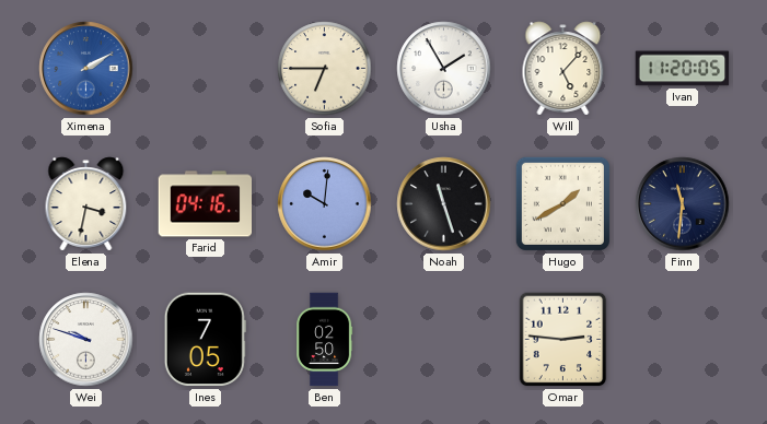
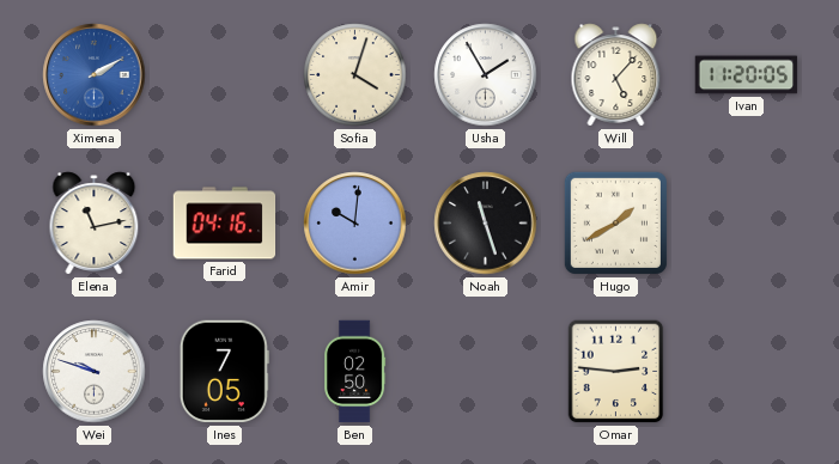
Sofia: 6:45 -> 4:03
Elena: 3:32 -> 11:13
Finn: 11:31 -> none
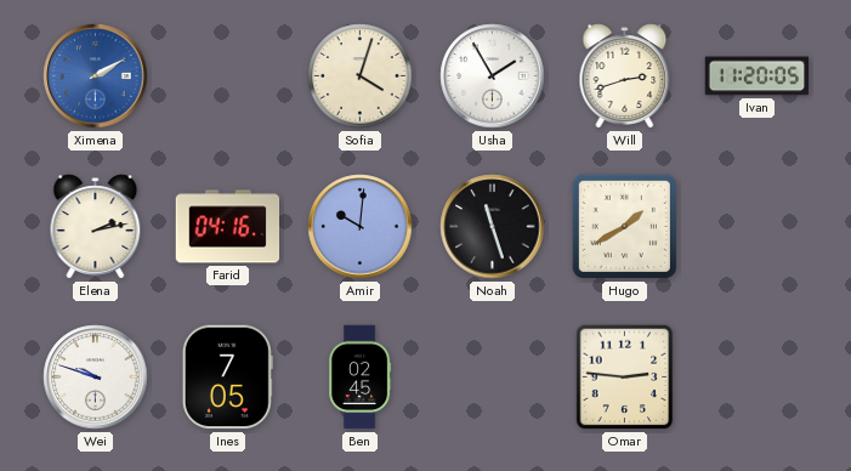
Will: 5:07 -> 2:42
Elena: 11:13 -> 2:13
Ben: 02:50 -> 02:45
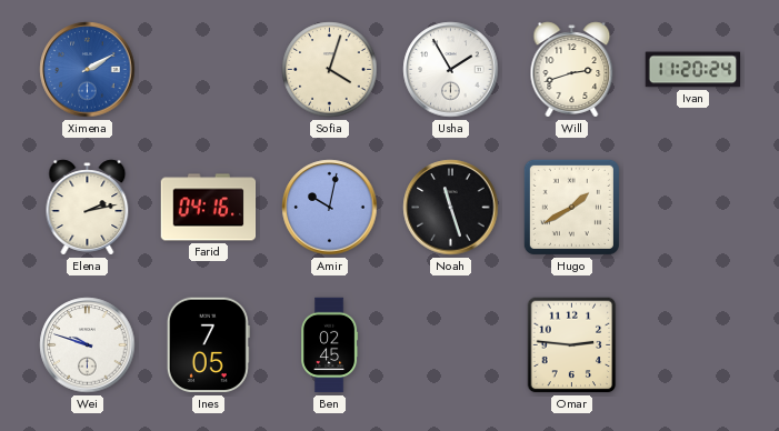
Ivan: 11:20:05 -> 11:20:24
Amir: 10:01 -> 10:02
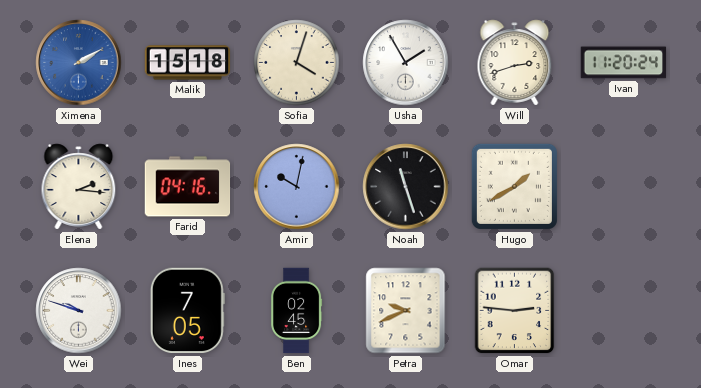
Malik: none -> 15:18
Elena: 2:13 -> 2:16
Petra: none -> 9:41
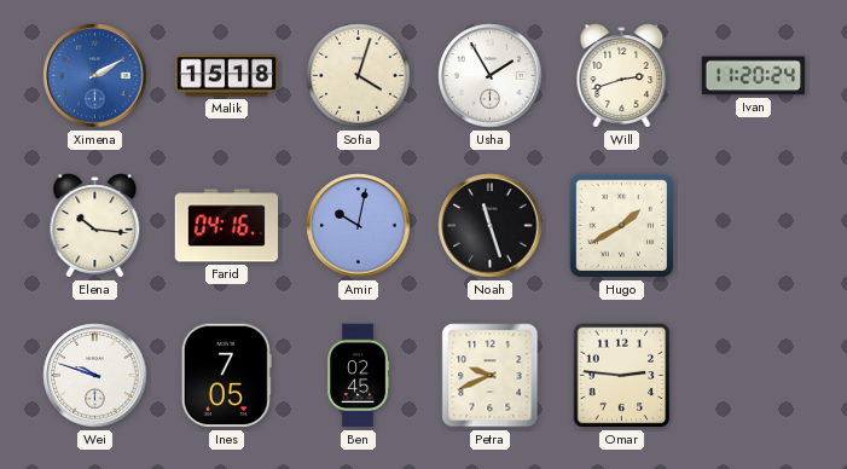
Elena: 2:16 -> 10:16
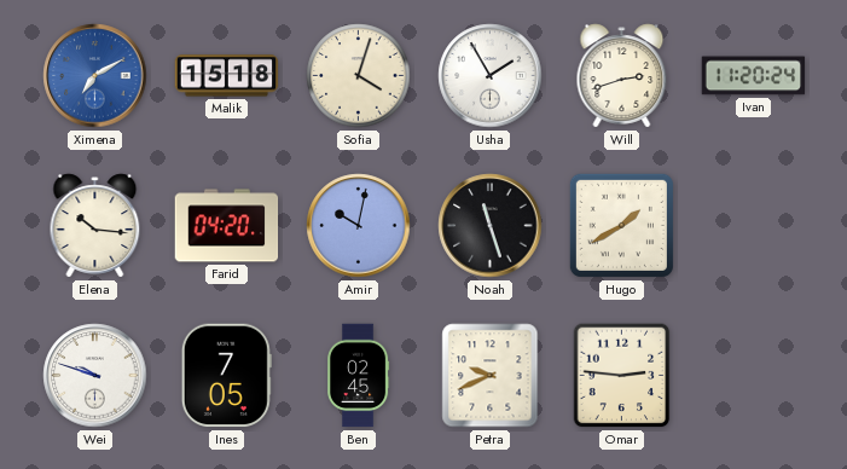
Ximena: 2:10 -> 7:10
Farid: 04:16 -> 04:20
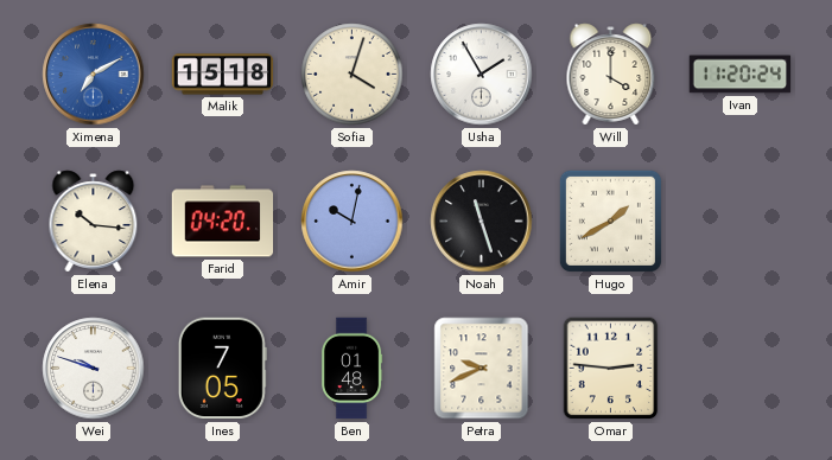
Will: 2:42 -> 4:00
Ben: 02:45 -> 01:48
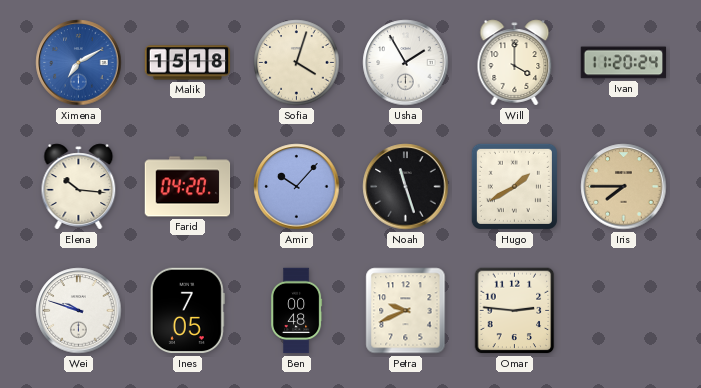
Amir: 10:02 -> 10:07
Iris: none -> 7:45
Ben: 01:48 -> 00:48
